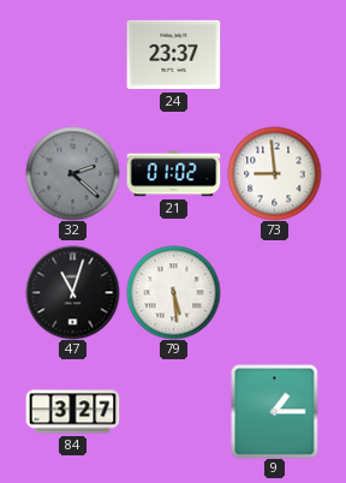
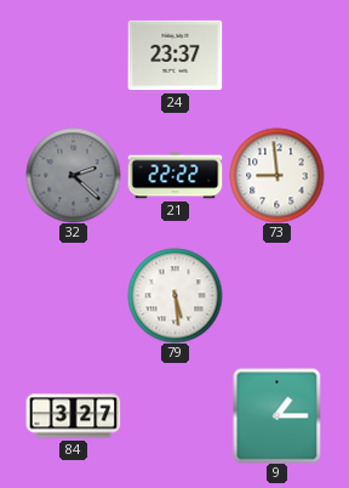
21: 01:02 -> 22:22
47: 11:03 -> none
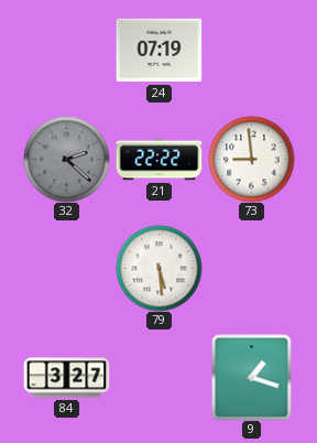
24: 23:37 -> 07:19
9: 1:15 -> 1:18
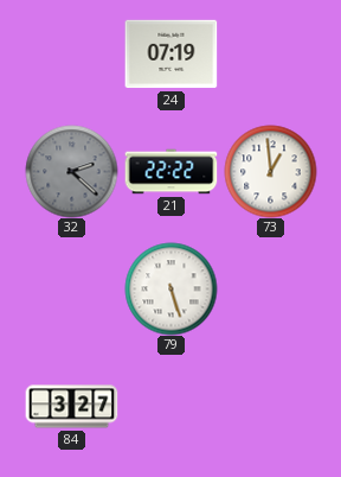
73: 8:59 -> 12:59
79: 5:29 -> 5:27
9: 1:18 -> none
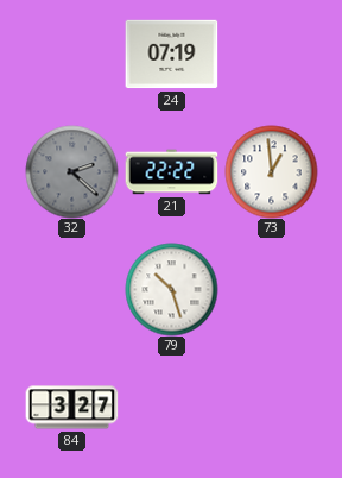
79: 5:27 -> 10:27
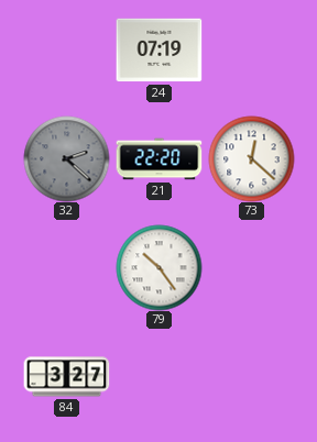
21: 22:22 -> 22:20
73: 12:59 -> 12:22
79: 10:27 -> 10:24
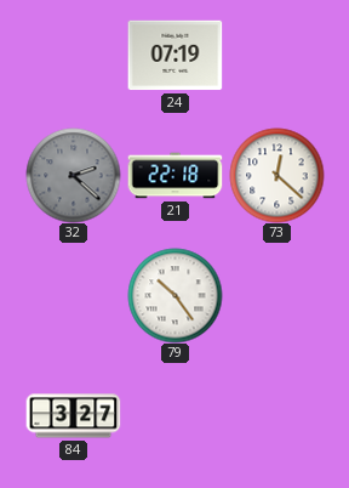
21: 22:20 -> 22:18
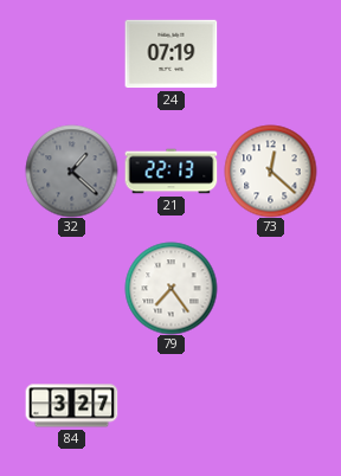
32: 2:22 -> 1:22
21: 22:18 -> 22:13
79: 10:24 -> 7:24
